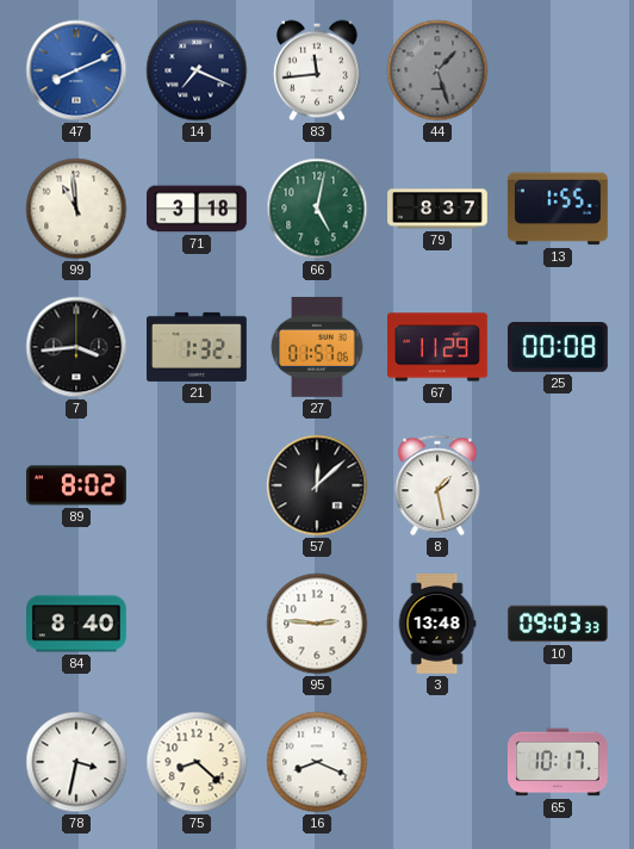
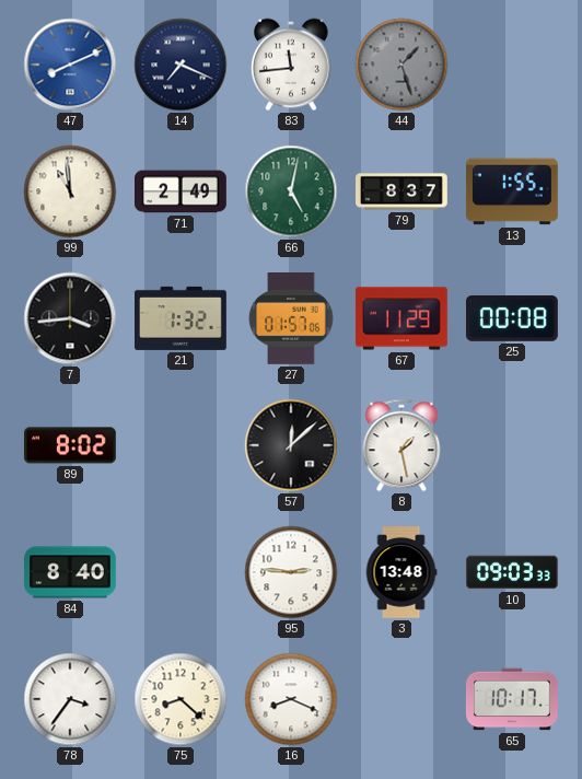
71: 3:18 -> 2:49
78: 3:32 -> 3:36
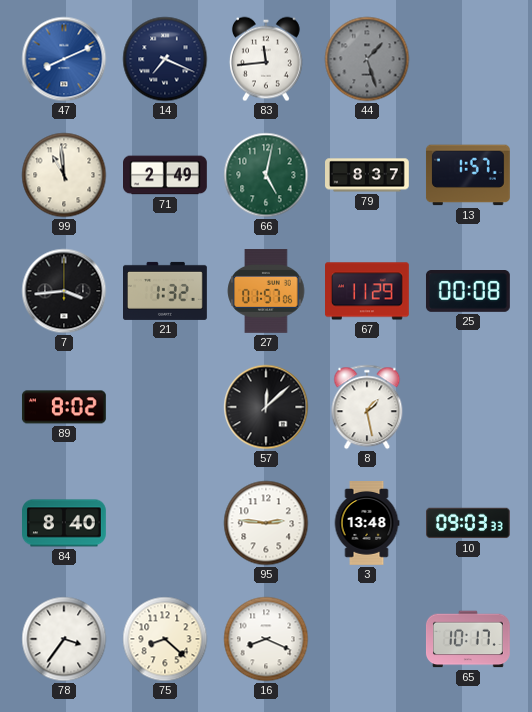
13: 1:55 -> 1:57
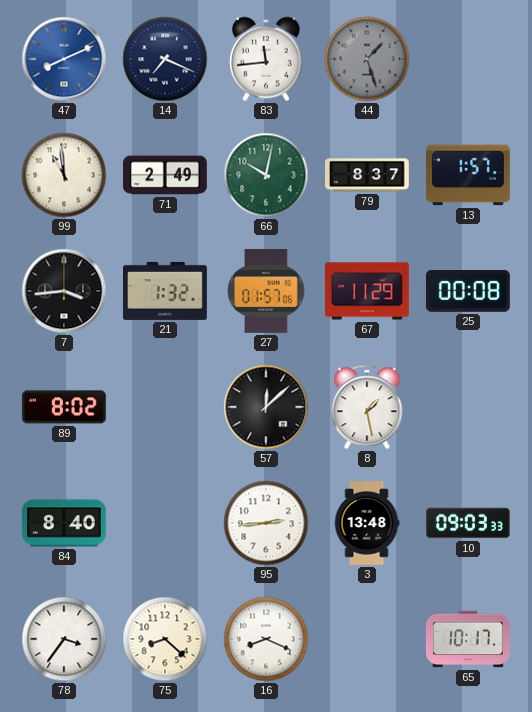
66: 5:02 -> 10:02
95: 2:46 -> 2:44
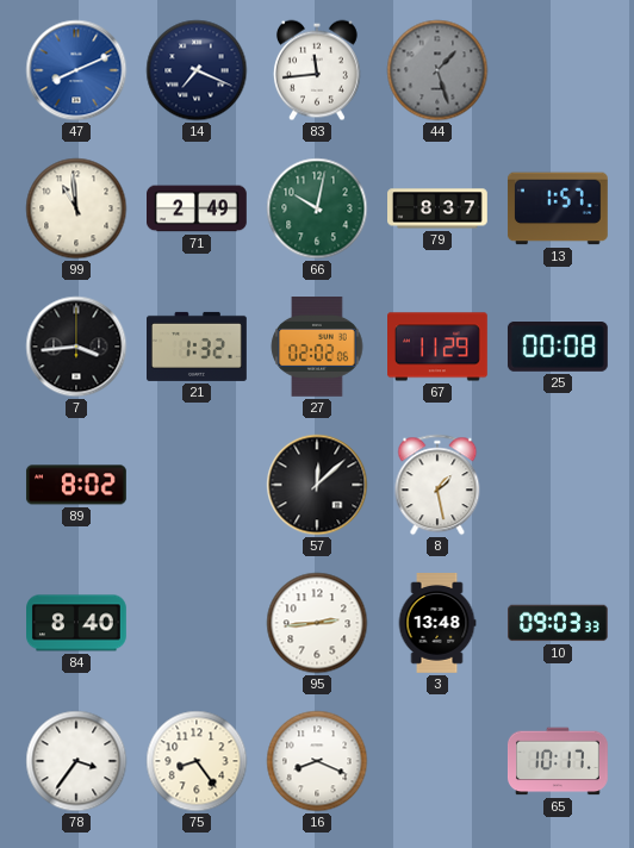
27: 01:57 -> 02:02
75: 8:22 -> 8:24
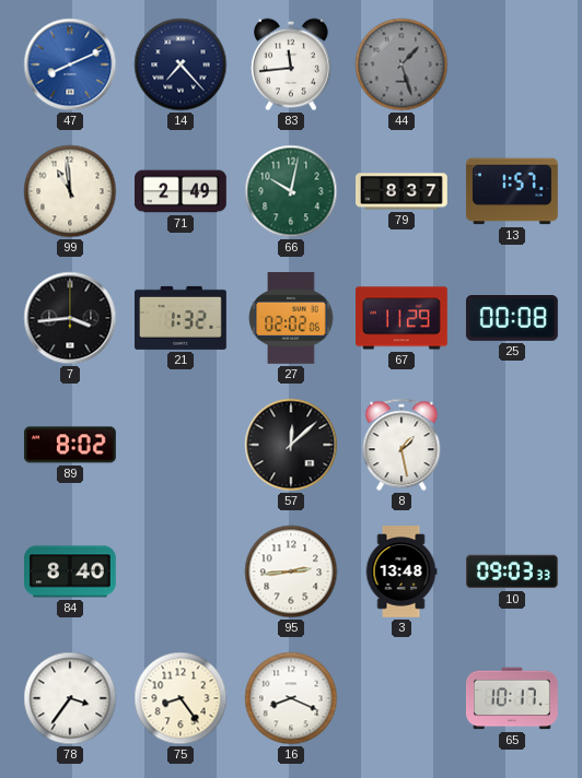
14: 7:19 -> 7:23
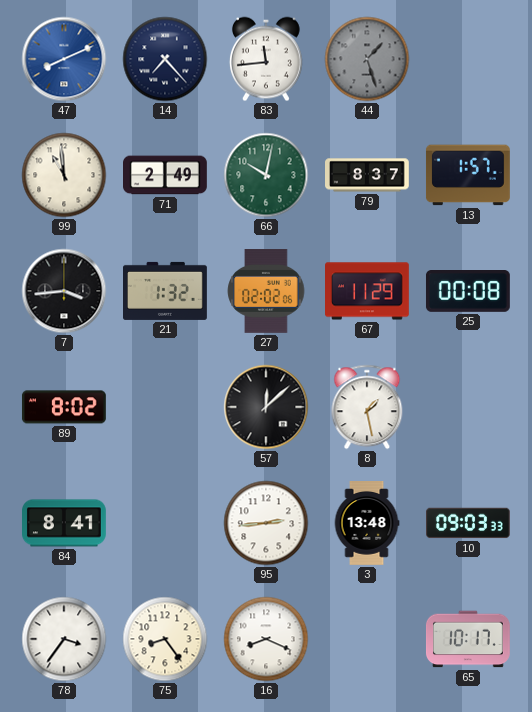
84: 8:40 -> 8:41
